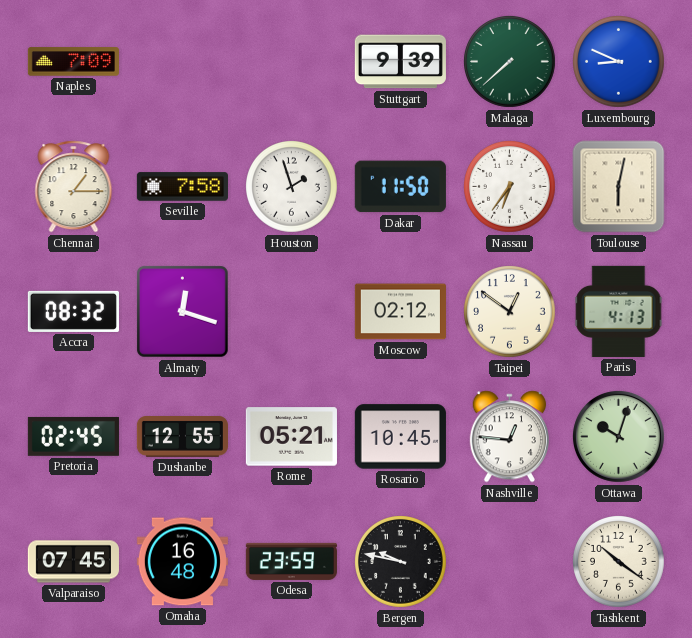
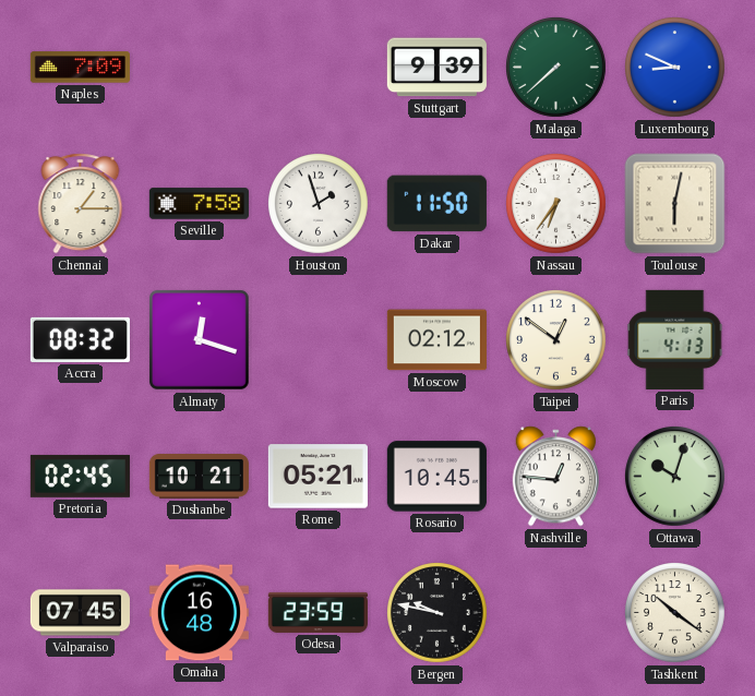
Dushanbe: 12:55 -> 10:21
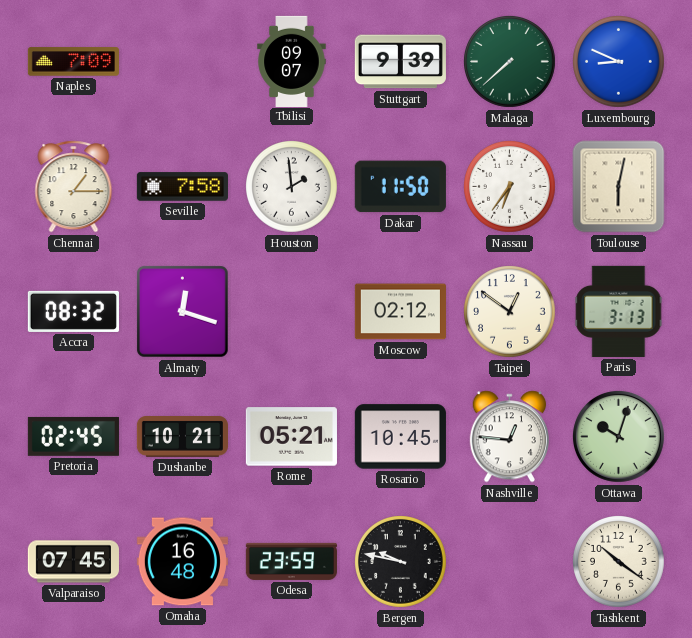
Tbilisi: none -> 09:07
Houston: 1:57 -> 1:59
Paris: 4:13 -> 3:13
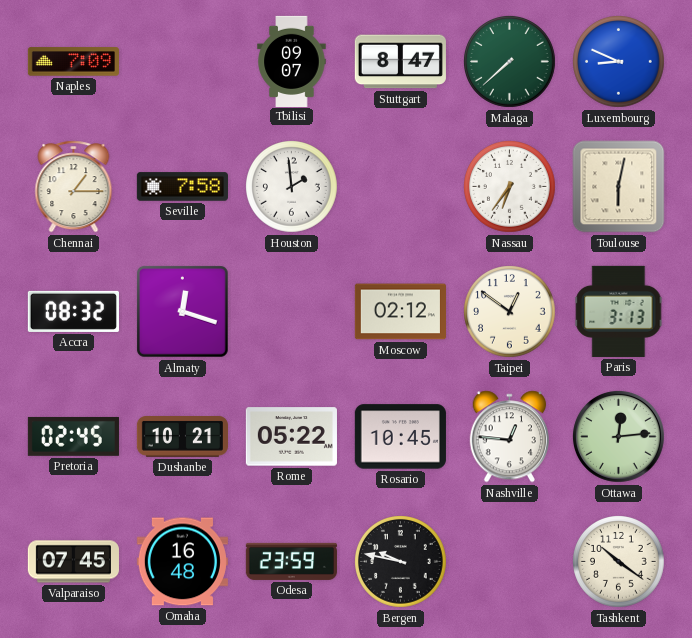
Stuttgart: 9:39 -> 8:47
Dakar: 11:50 -> none
Rome: 05:21 -> 05:22
Ottawa: 10:03 -> 12:14
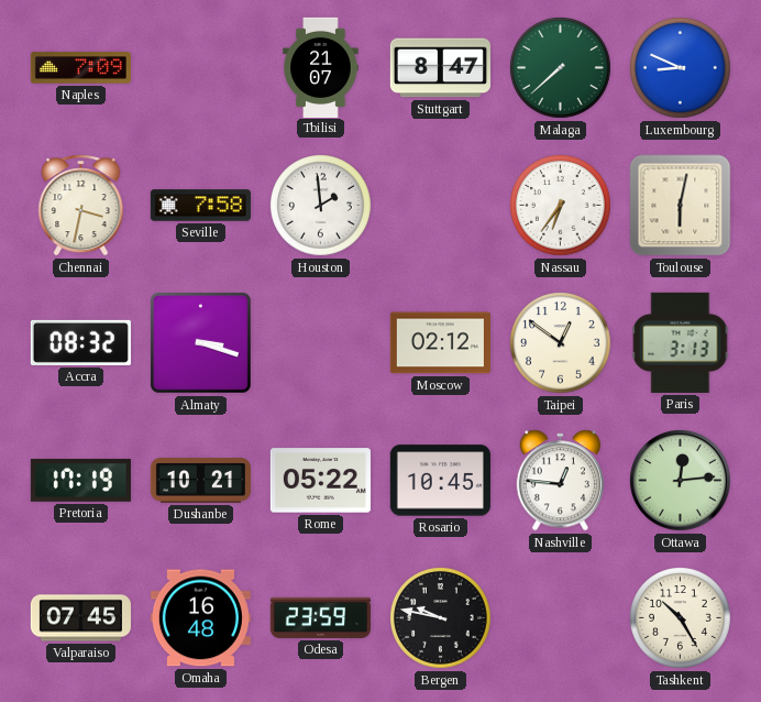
Tbilisi: 09:07 -> 21:07
Chennai: 1:15 -> 3:32
Almaty: 12:18 -> 3:18
Pretoria: 02:45 -> 17:19
Tashkent: 10:21 -> 10:25
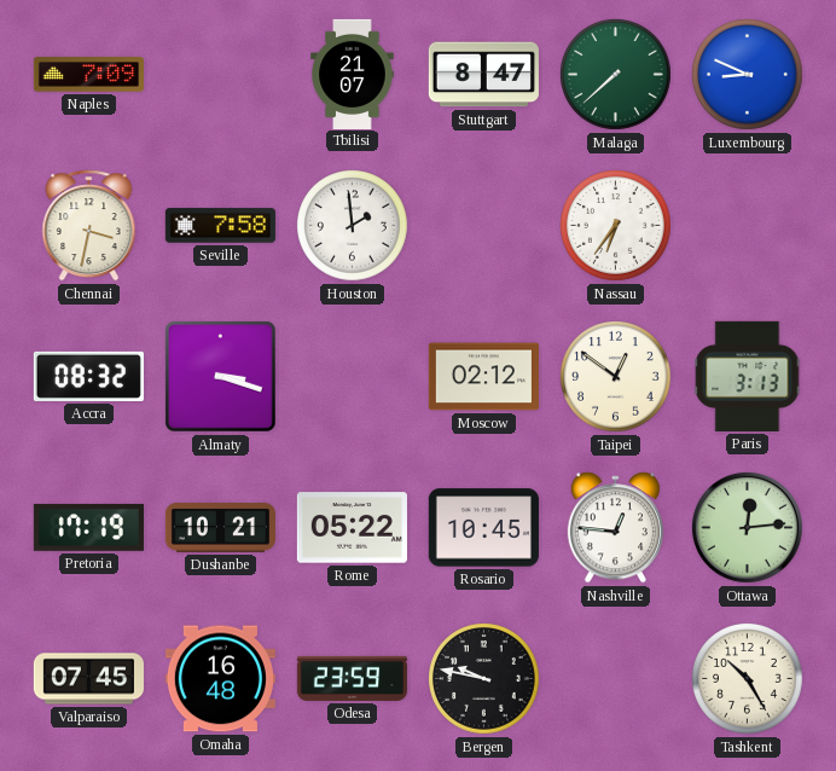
Toulouse: 6:02 -> none
